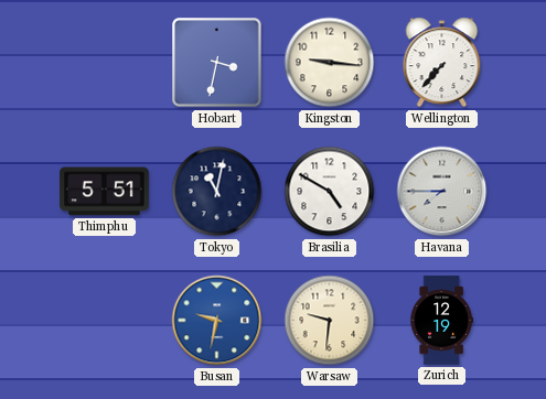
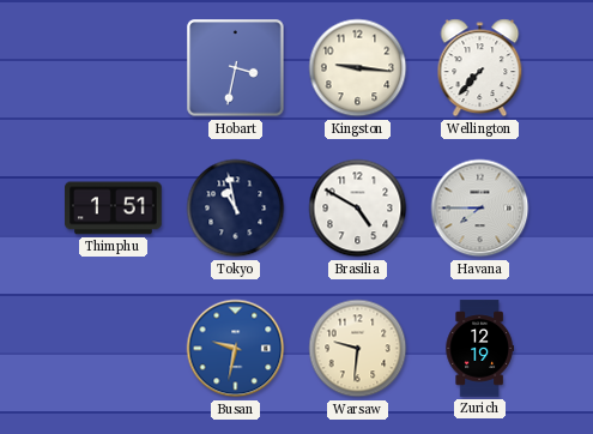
Thimphu: 5:51 -> 1:51
Tokyo: 11:02 -> 10:58
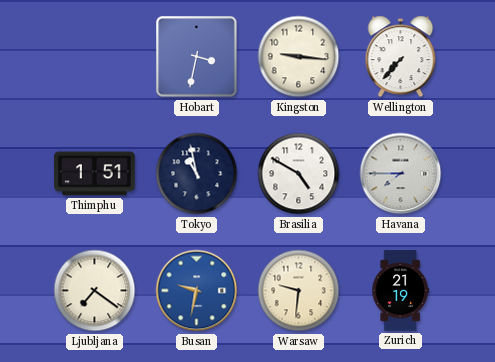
Ljubljana: none -> 7:21
Zurich: 12:19 -> 21:19
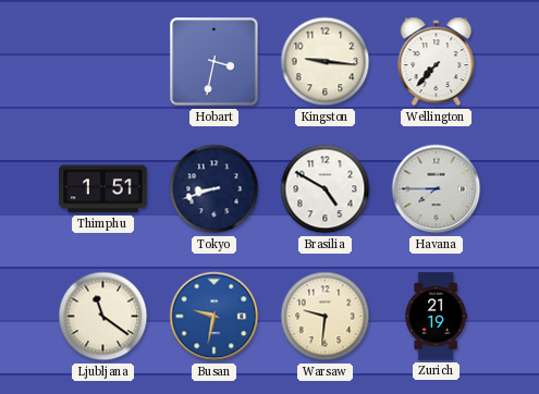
Tokyo: 10:58 -> 8:42
Ljubljana: 7:21 -> 11:21
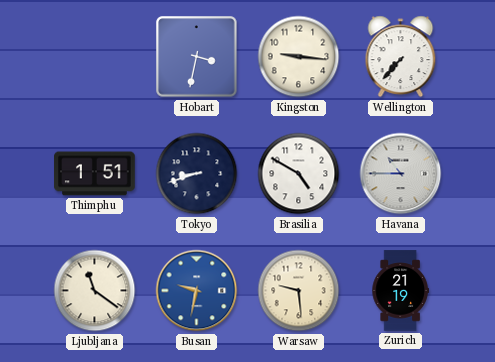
Havana: 7:45 -> 10:45
Warsaw: 9:31 -> 9:29
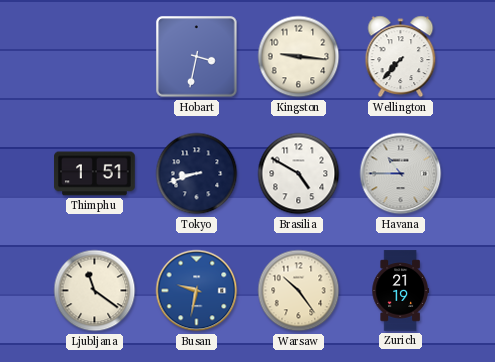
Warsaw: 9:29 -> 10:24
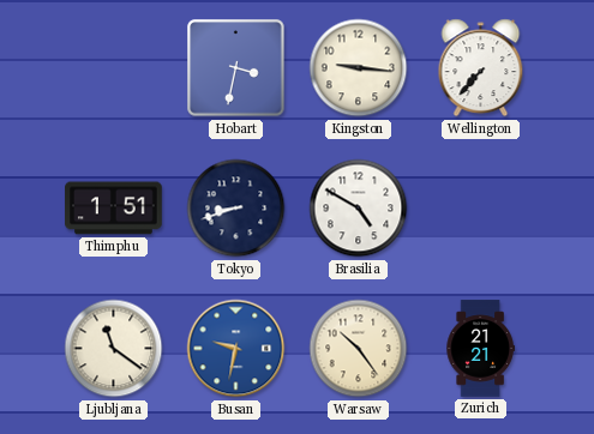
Havana: 10:45 -> none
Zurich: 21:19 -> 21:21
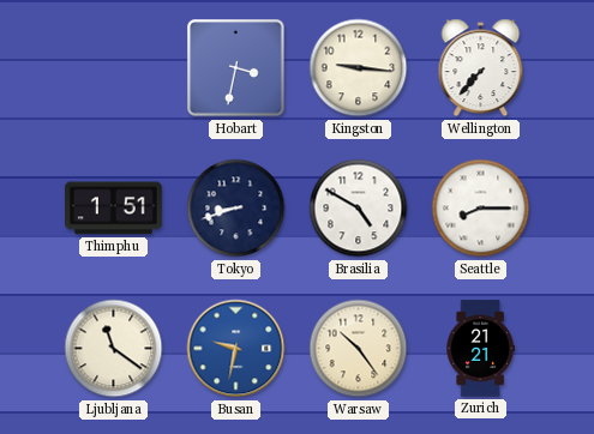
Seattle: none -> 8:15
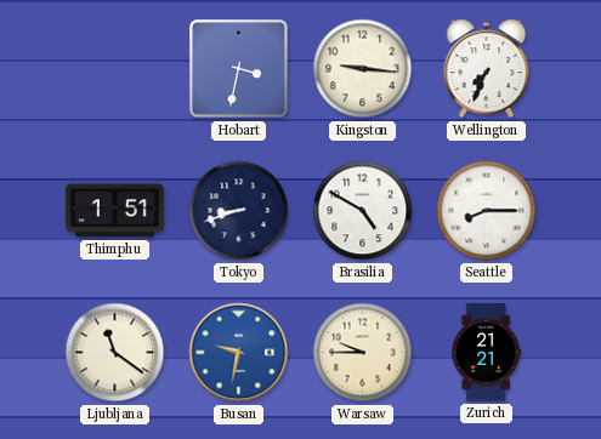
Wellington: 7:37 -> 7:34
Warsaw: 10:24 -> 9:45
